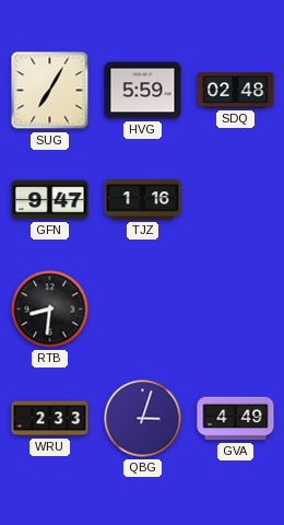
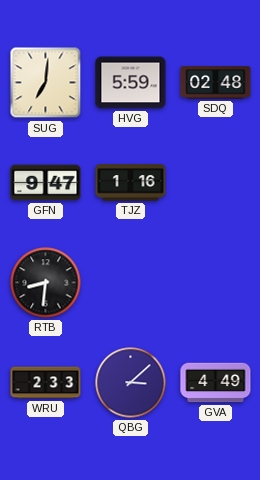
SUG: 7:05 -> 7:01
QBG: 3:03 -> 3:08
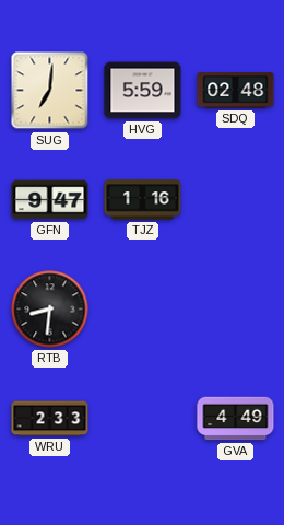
QBG: 3:08 -> none
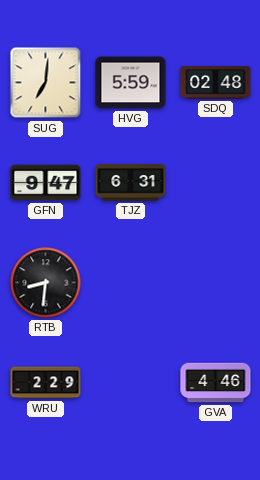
TJZ: 1:16 -> 6:31
WRU: 2:33 -> 2:29
GVA: 4:49 -> 4:46
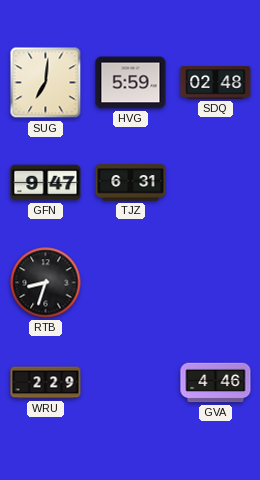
RTB: 8:31 -> 8:33
